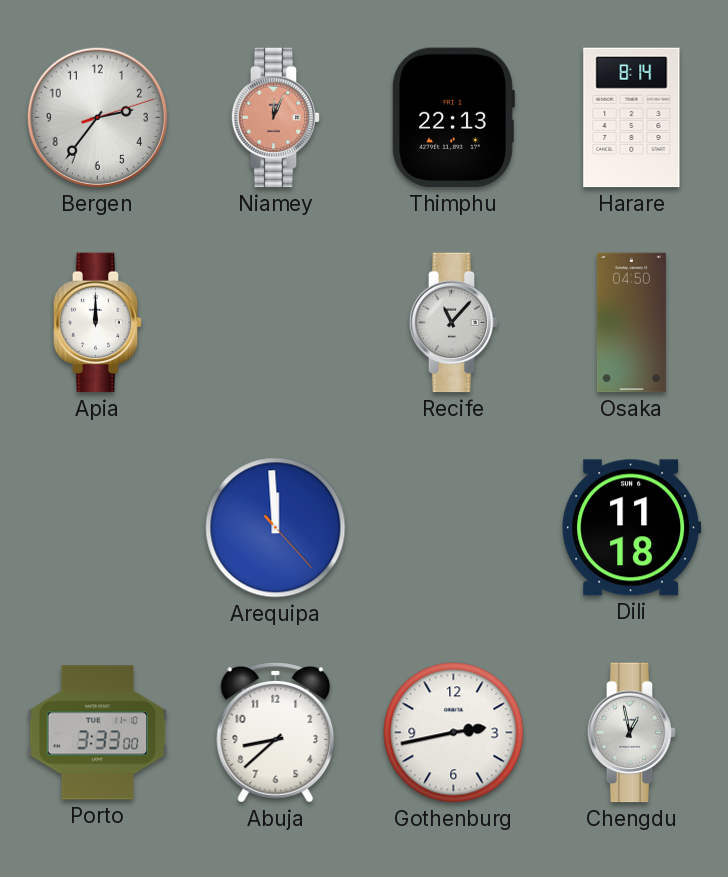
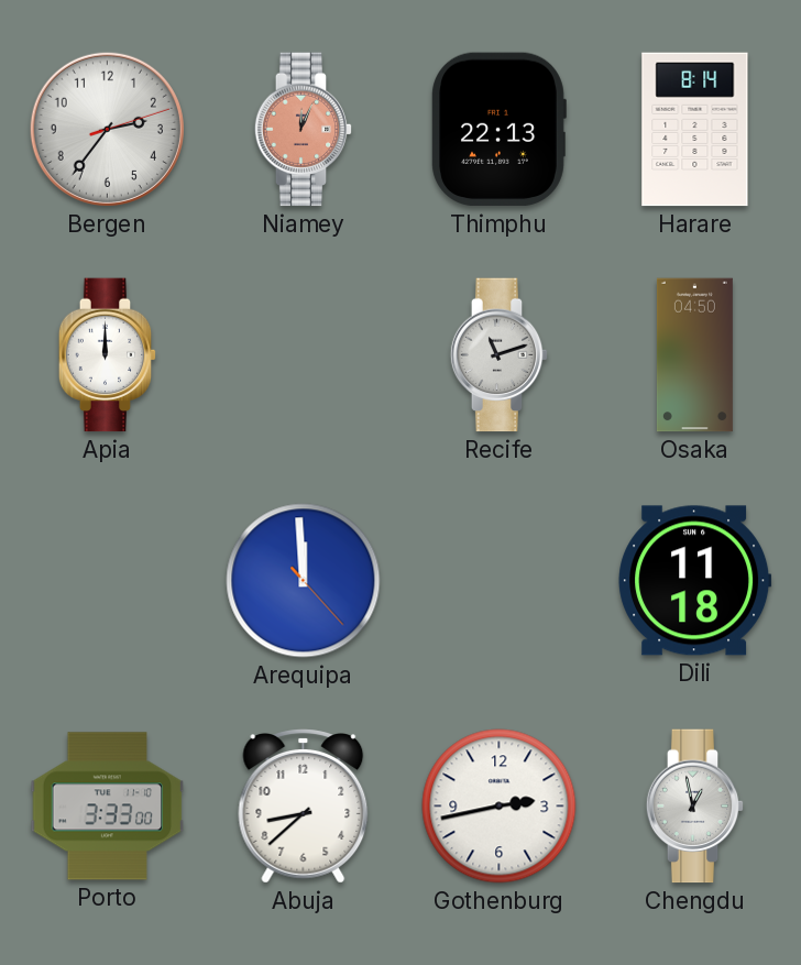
Recife: 11:07 -> 11:12
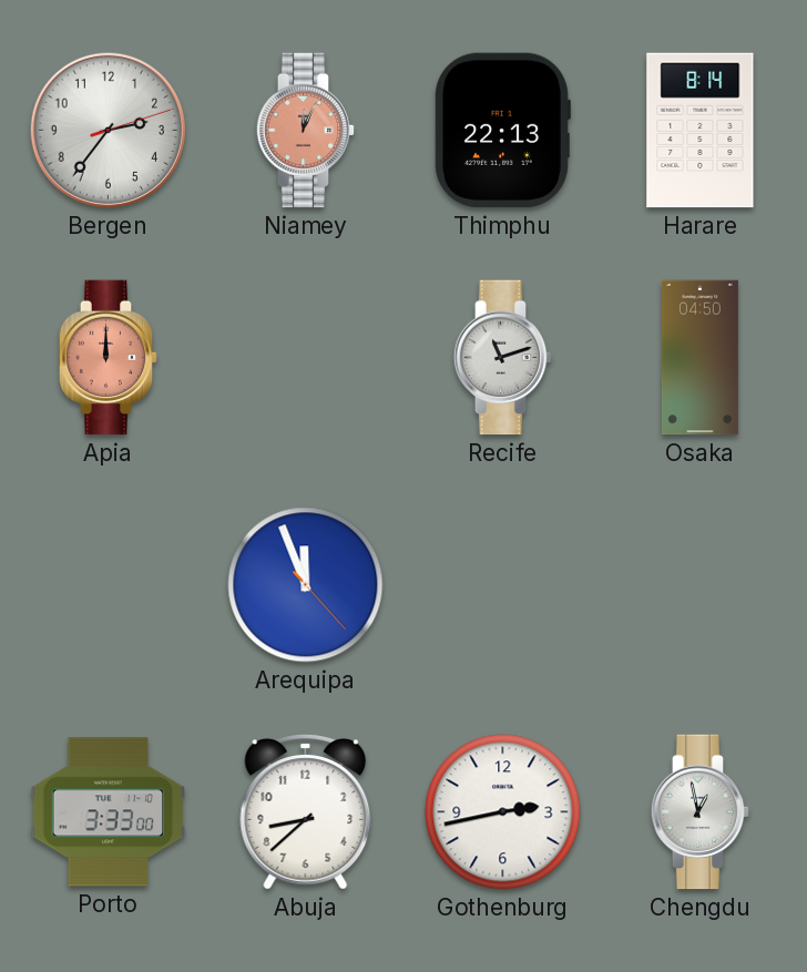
Apia dial: white -> salmon
Arequipa: 11:59 -> 11:56
Dili: 11:18 -> none
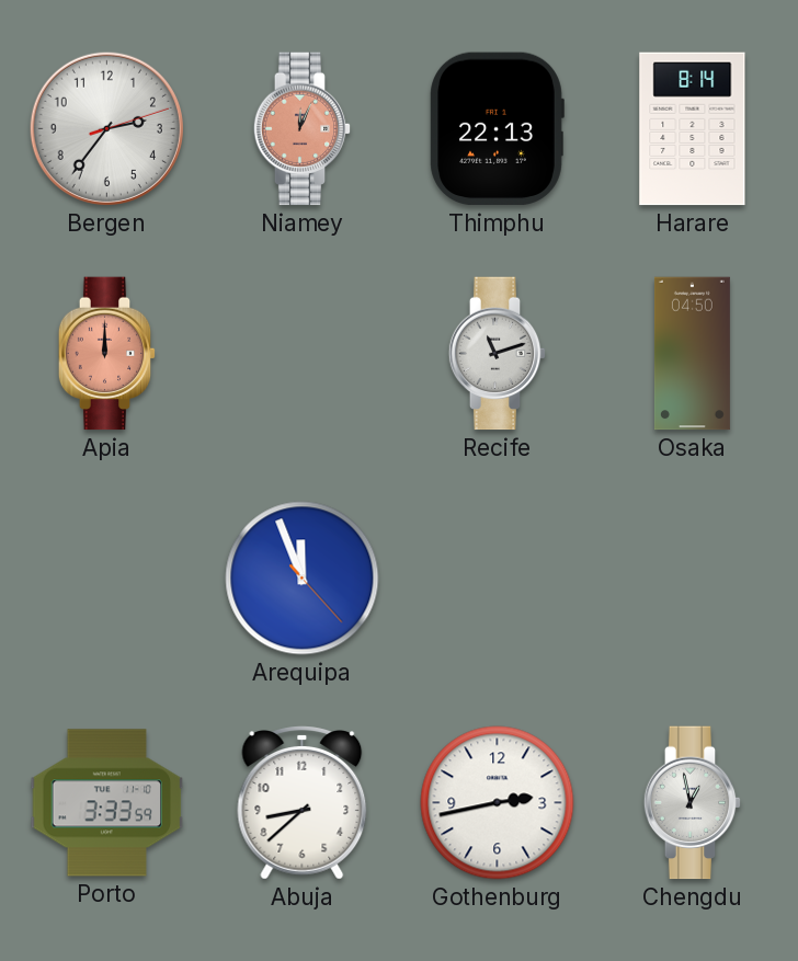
Porto: 3:33:00 -> 3:33:59
